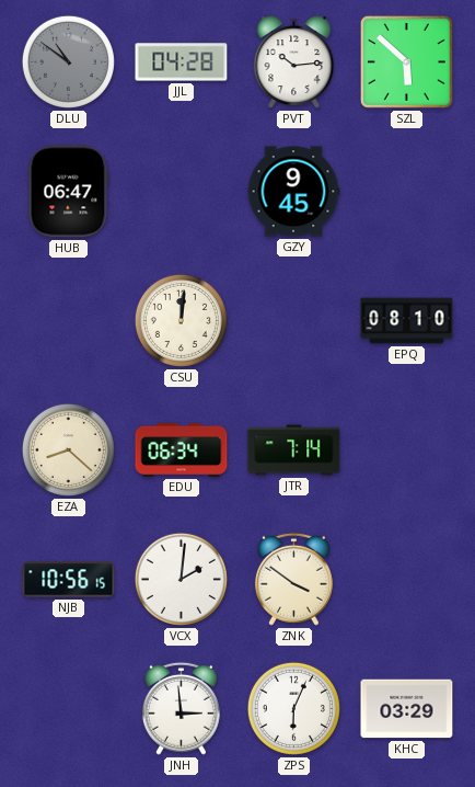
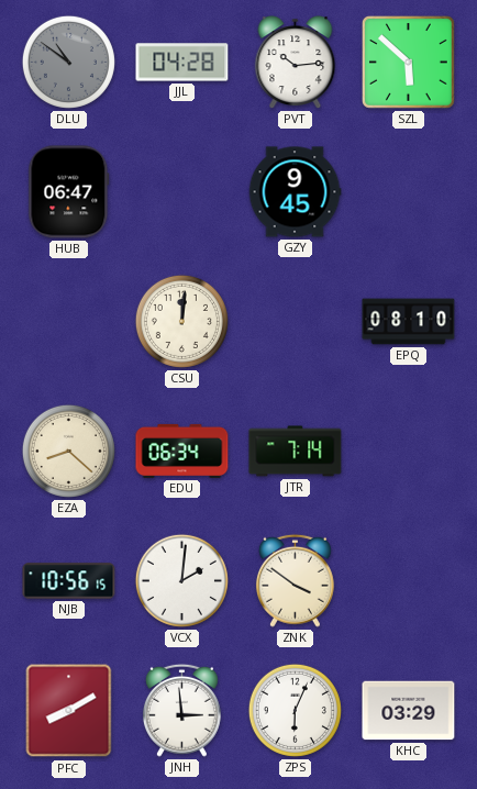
PFC: none -> 8:10
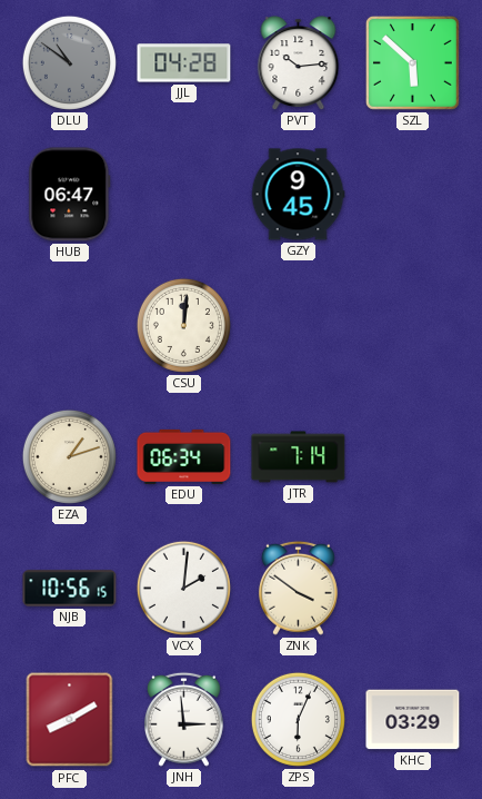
EPQ: 08:10 -> none
EZA: 8:22 -> 1:12
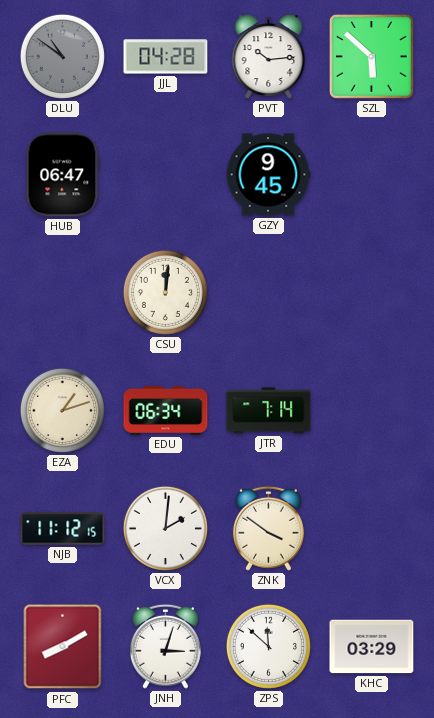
NJB: 10:56 -> 11:12
JNH: 2:59 -> 3:03
ZPS: 6:04 -> 11:52
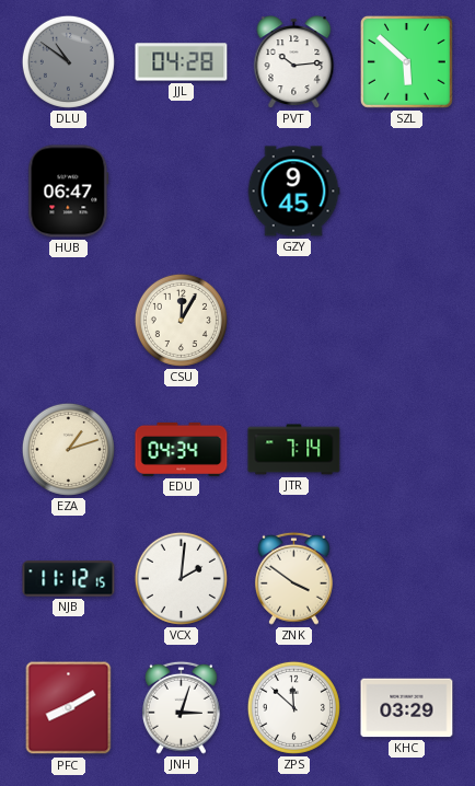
CSU: 12:01 -> 12:05
EDU: 06:34 -> 04:34
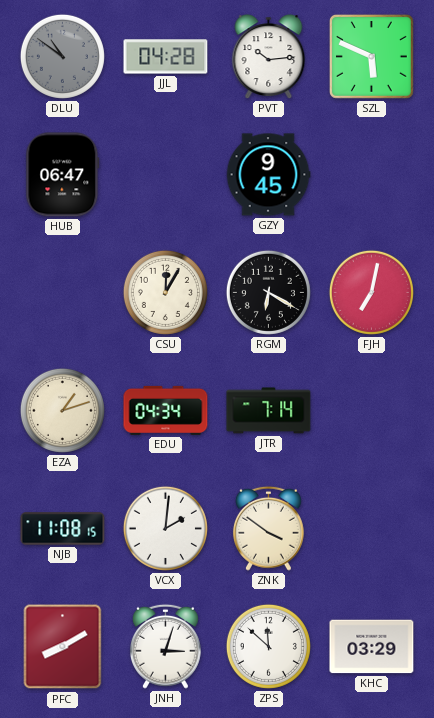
SZL: 5:52 -> 5:49
RGM: none -> 6:20
FJH: none -> 7:02
NJB: 11:12 -> 11:08
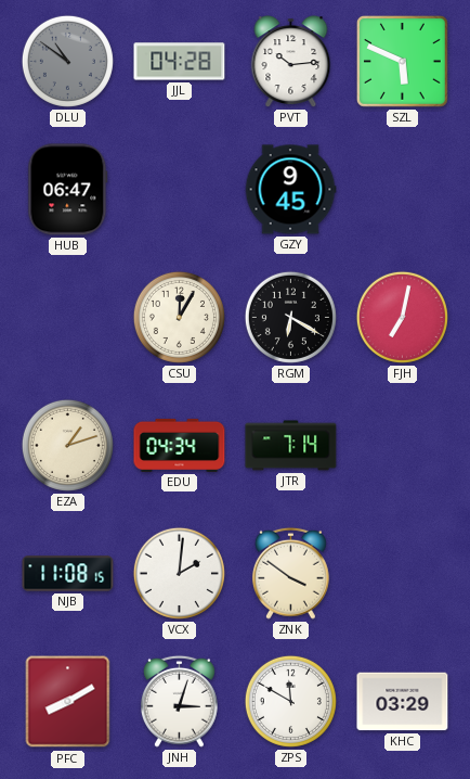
ZPS: 11:52 -> 11:50
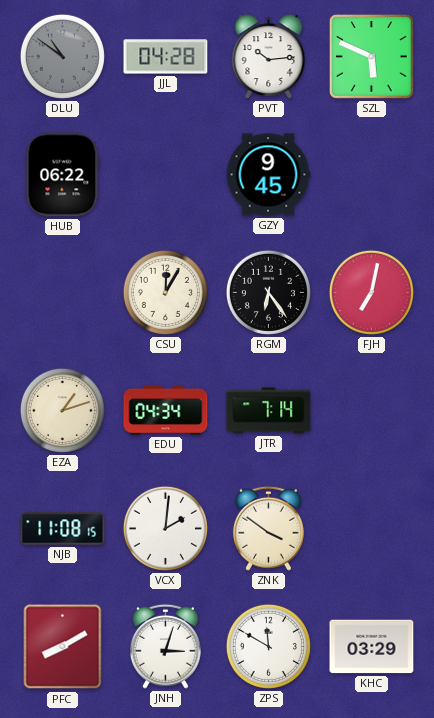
HUB: 06:47 -> 06:22
RGM: 6:20 -> 6:24
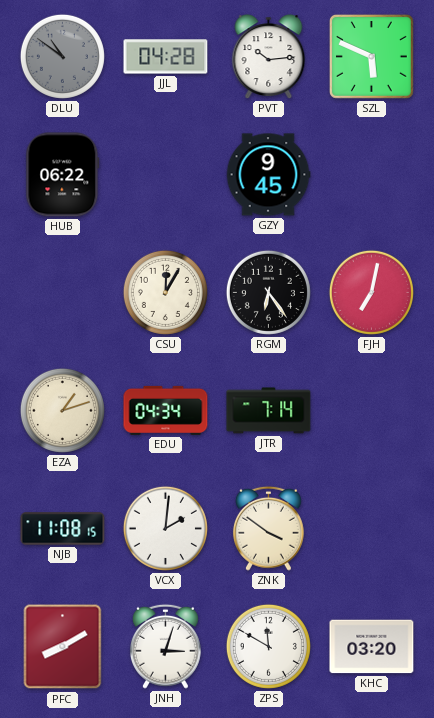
KHC: 03:29 -> 03:20
